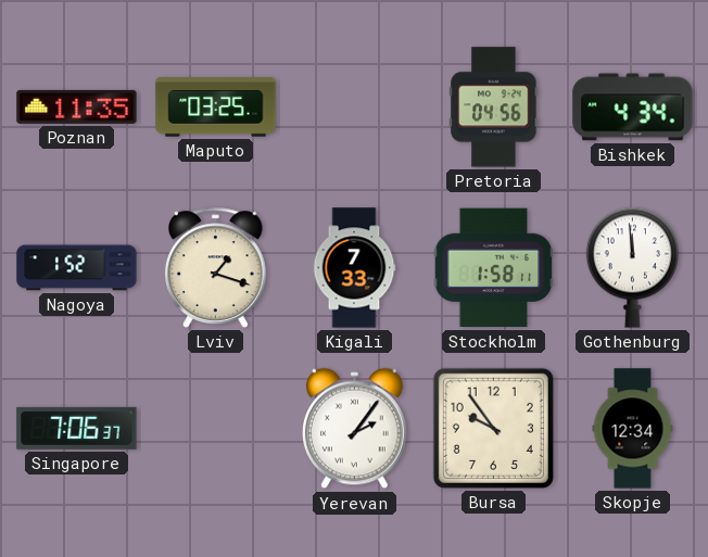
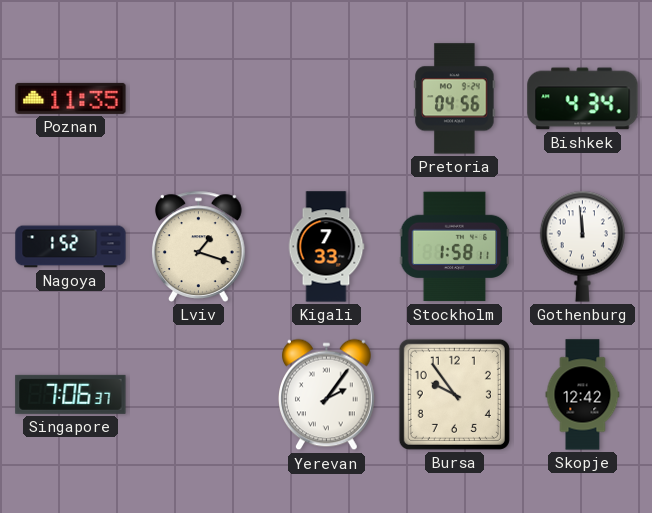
Maputo: 03:25 -> none
Skopje: 12:34 -> 12:42
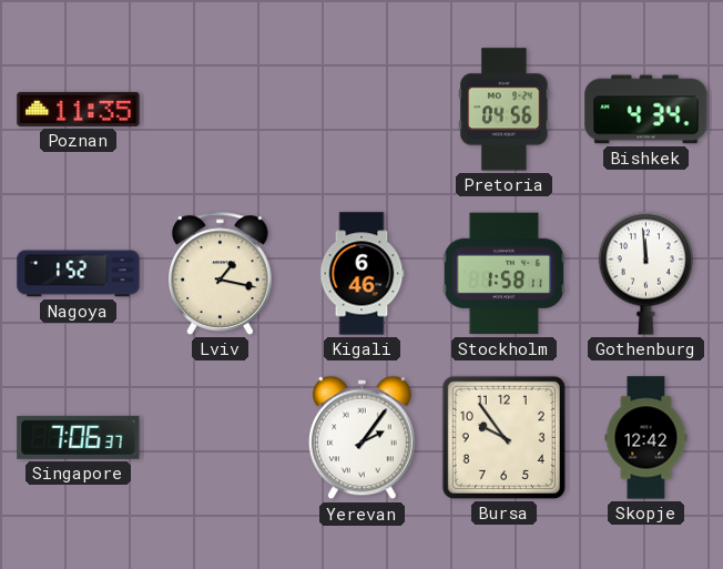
Lviv: 1:18 -> 1:17
Kigali: 7:33 -> 6:46
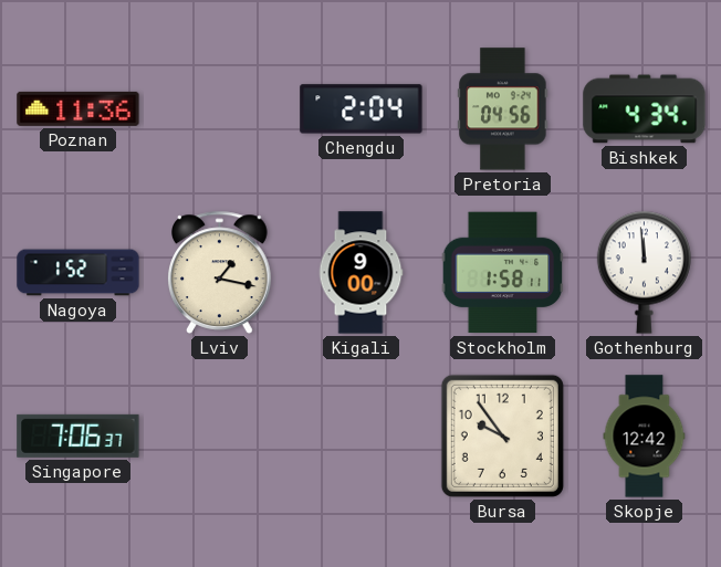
Poznan: 11:35 -> 11:36
Chengdu: none -> 2:04
Kigali: 6:46 -> 9:00
Yerevan: 2:06 -> none
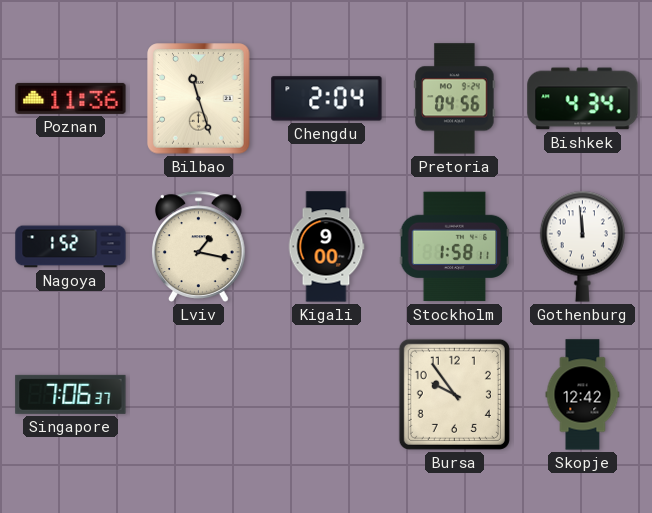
Bilbao: none -> 11:27
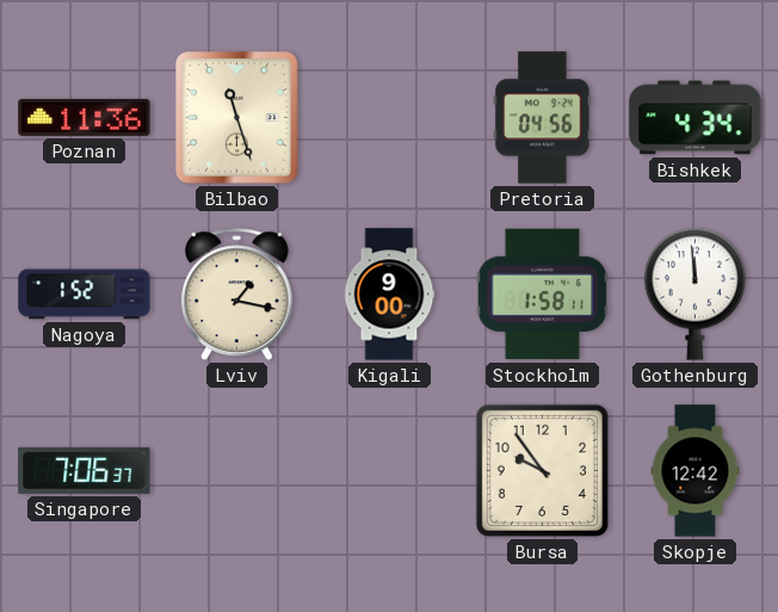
Chengdu: 2:04 -> none
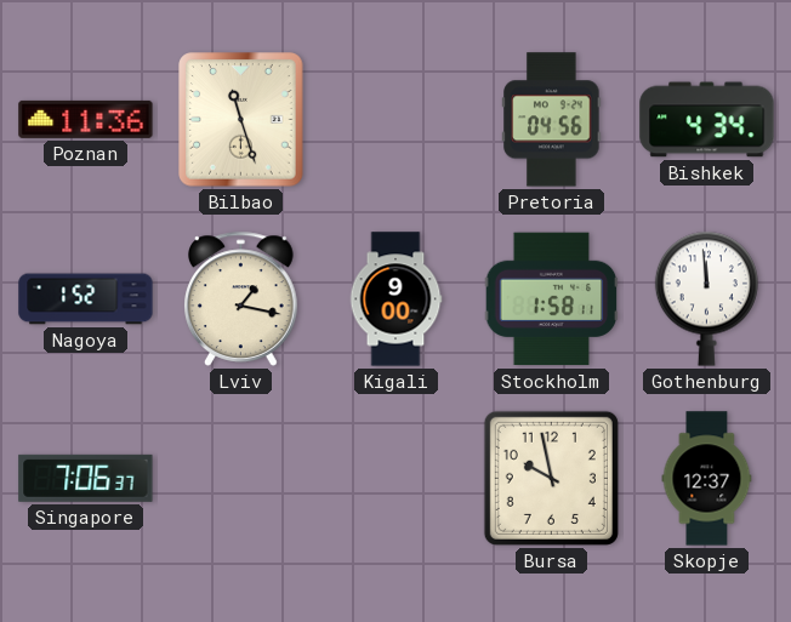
Bursa: 9:54 -> 9:58
Skopje: 12:42 -> 12:37
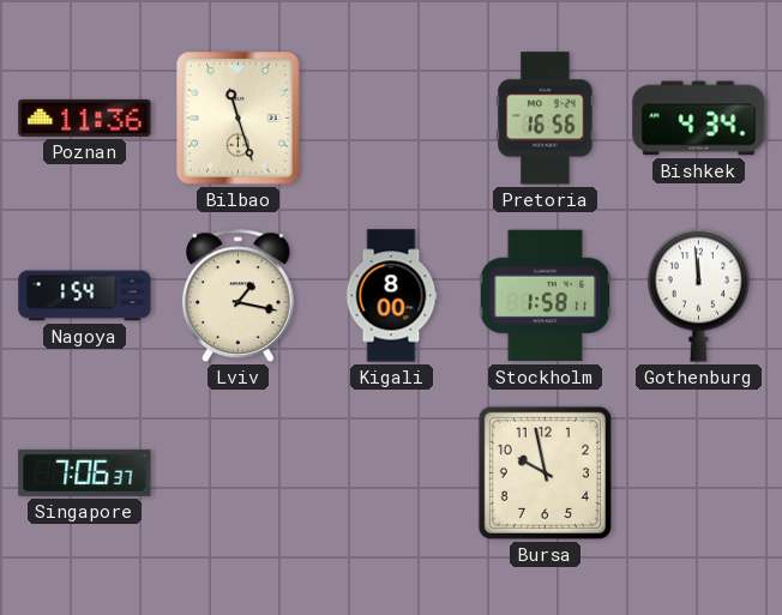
Pretoria: 04:56 -> 16:56
Nagoya: 1:52 -> 1:54
Kigali: 9:00 -> 8:00
Skopje: 12:37 -> none
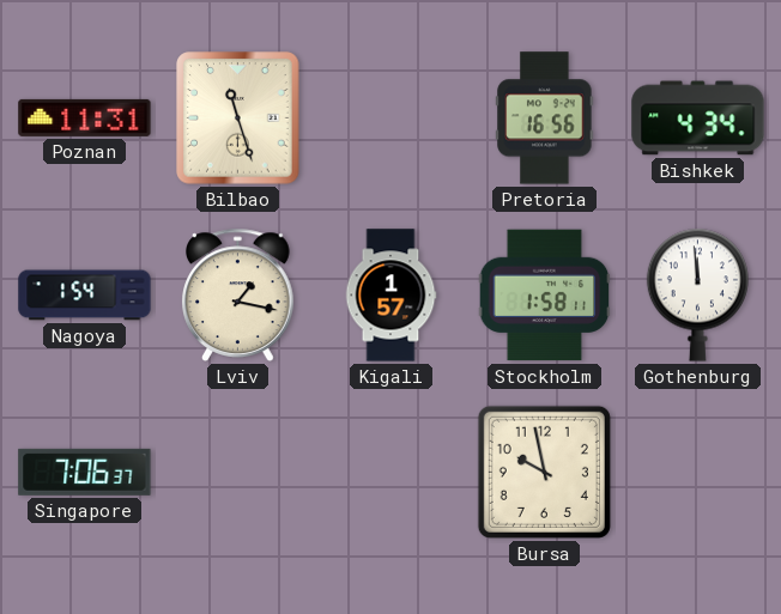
Poznan: 11:36 -> 11:31
Kigali: 8:00 -> 1:57
